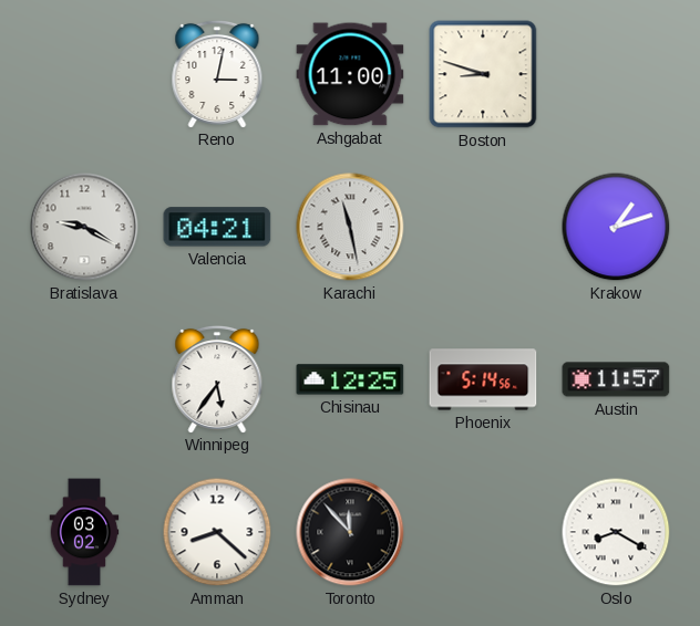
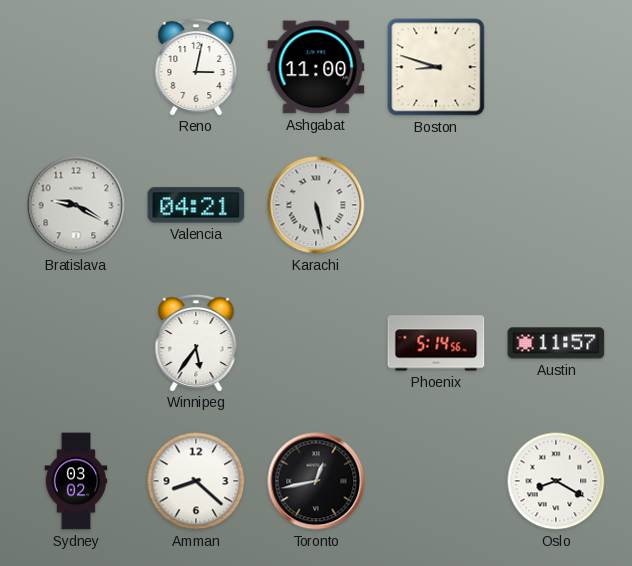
Karachi: 11:28 -> 5:28
Krakow: 1:12 -> none
Chisinau: 12:25 -> none
Toronto: 11:53 -> 12:43
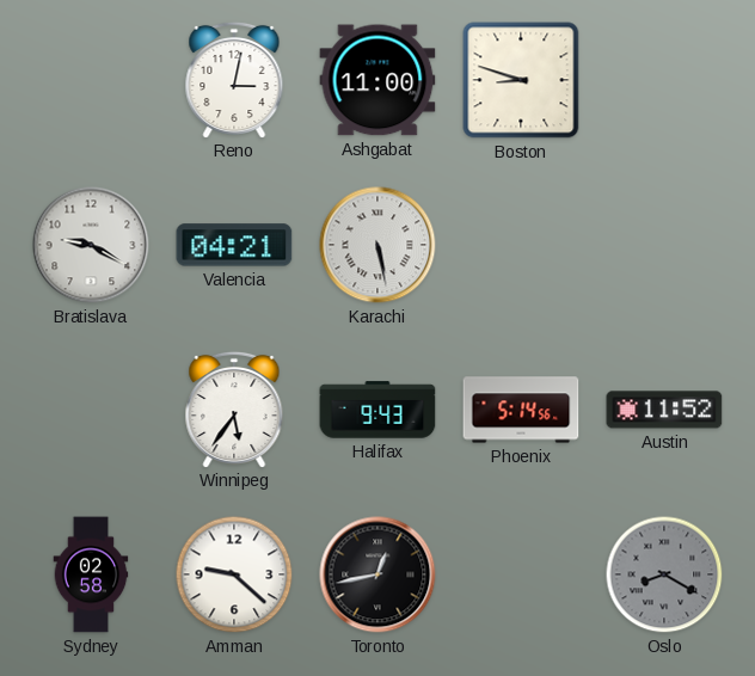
Halifax: none -> 9:43
Austin: 11:57 -> 11:52
Sydney: 03:02 -> 02:58
Amman: 8:22 -> 9:22
Oslo dial: white -> grey
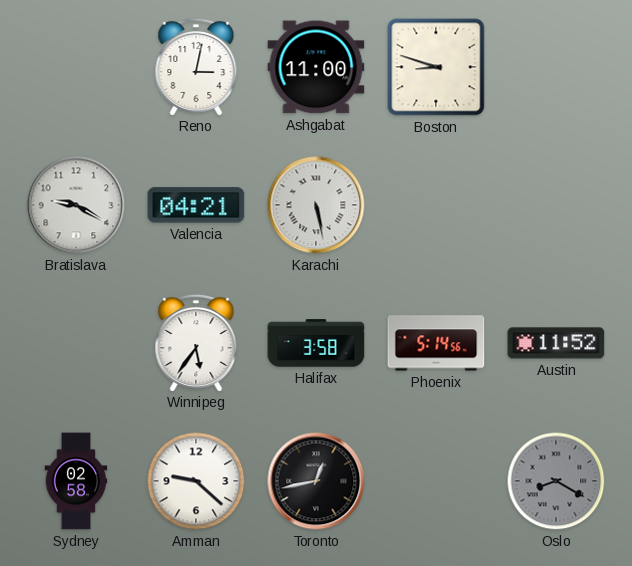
Halifax: 9:43 -> 3:58
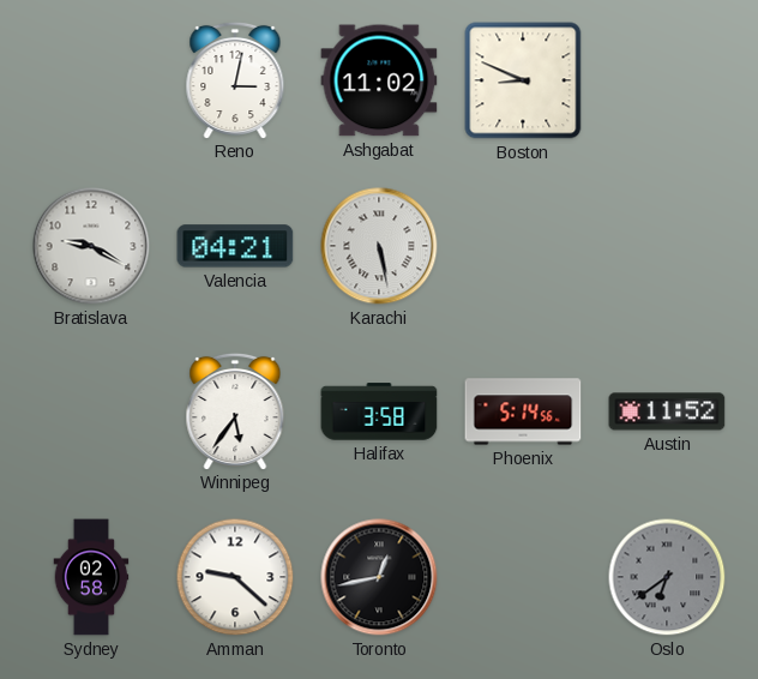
Ashgabat: 11:00 -> 11:02
Boston: 8:48 -> 8:49
Oslo: 8:20 -> 6:39
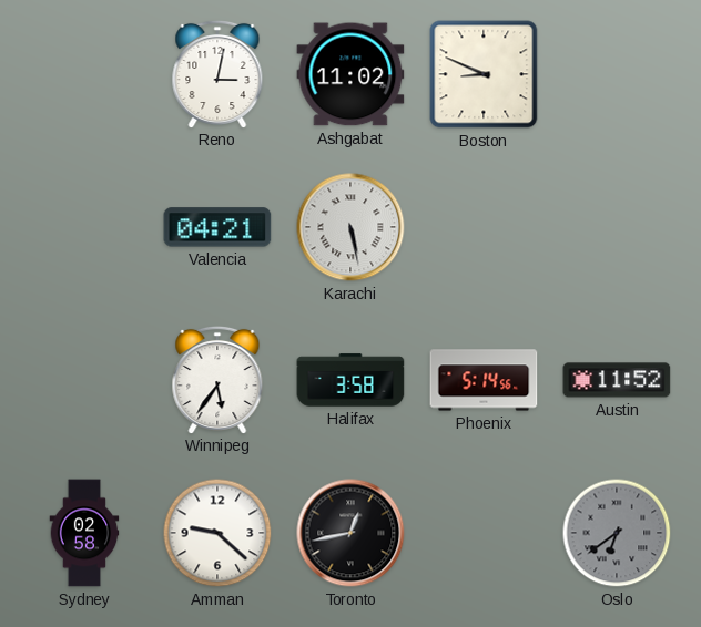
Bratislava: 9:20 -> none
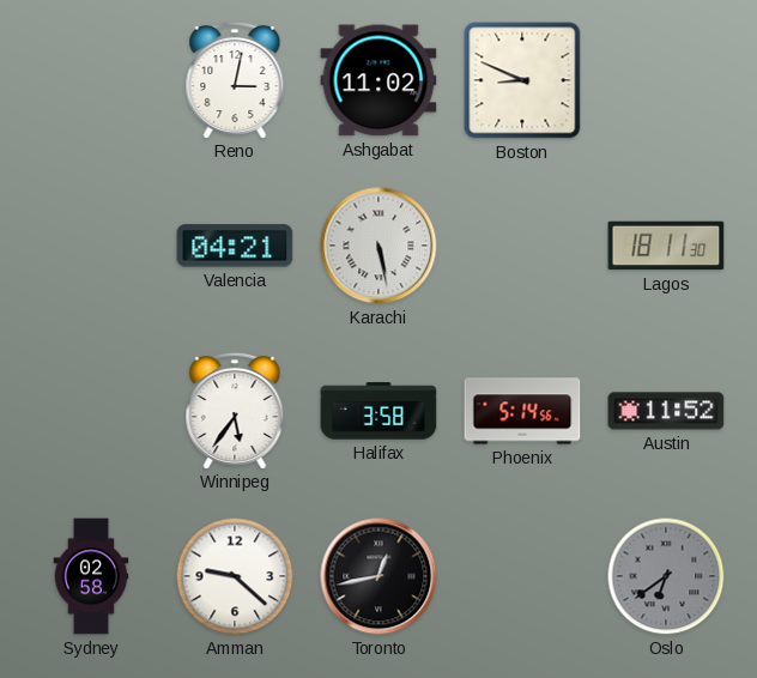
Lagos: none -> 18:11
